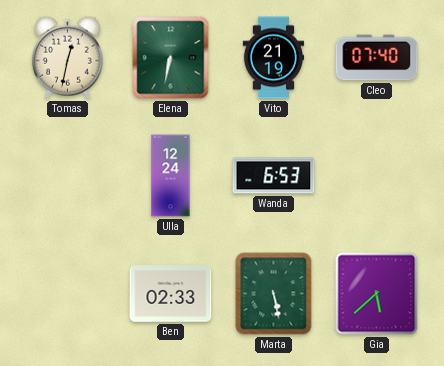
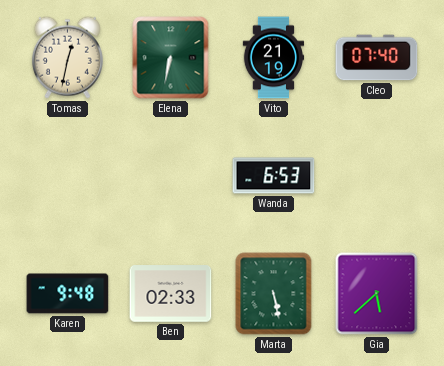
Ulla: 12:24 -> none
Karen: none -> 9:48
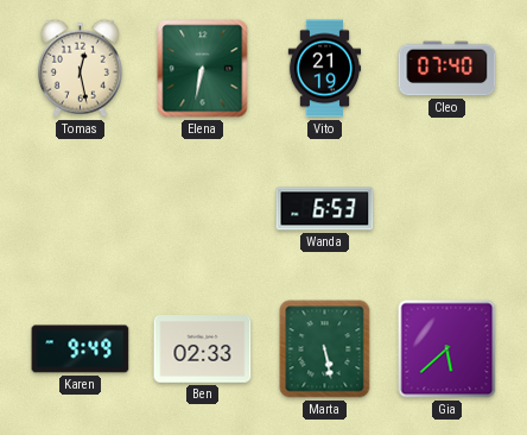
Tomas: 12:32 -> 12:28
Karen: 9:48 -> 9:49
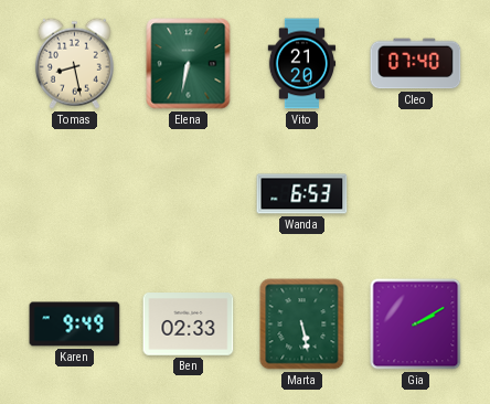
Tomas: 12:28 -> 8:28
Vito: 21:19 -> 21:20
Gia: 5:38 -> 2:10
